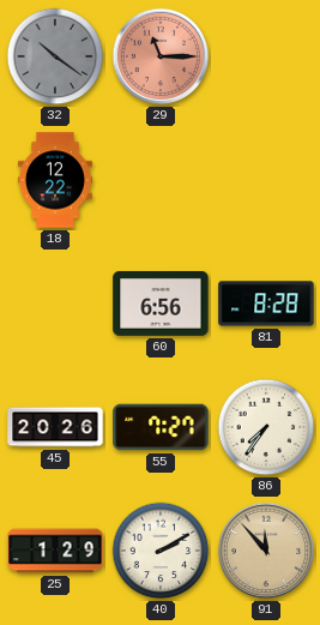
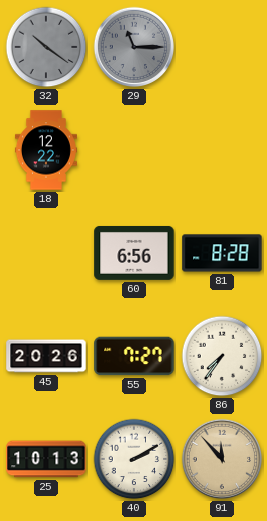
29 dial: salmon -> grey
25: 1:29 -> 10:13
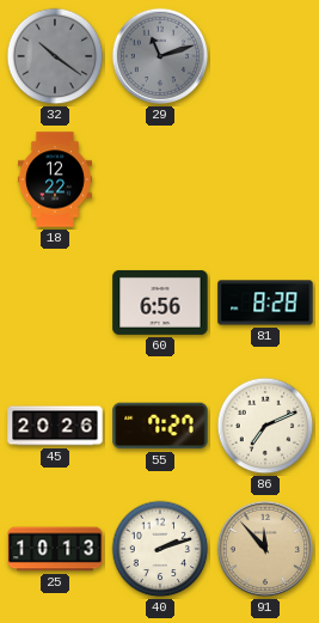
29: 11:15 -> 11:12
86: 7:36 -> 7:11
40: 2:10 -> 2:12
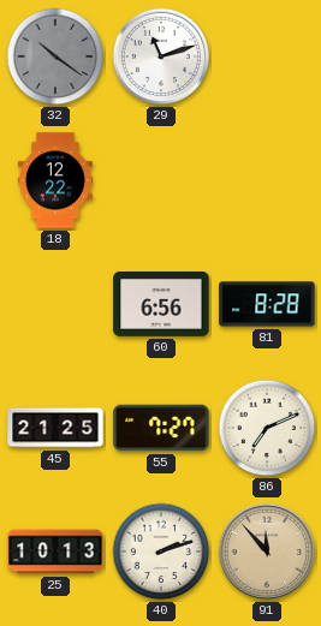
29 dial: grey -> white
45: 20:26 -> 21:25
